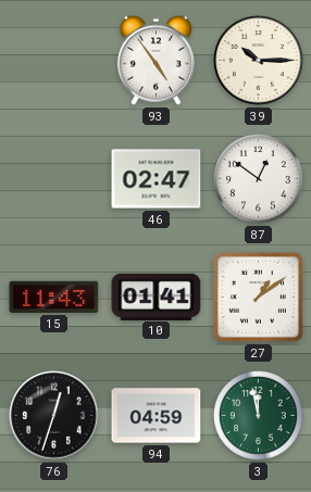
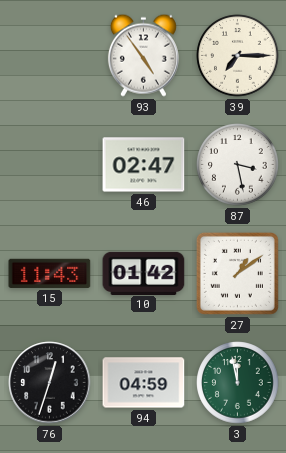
39: 10:15 -> 7:15
87: 12:51 -> 3:28
10: 01:41 -> 01:42
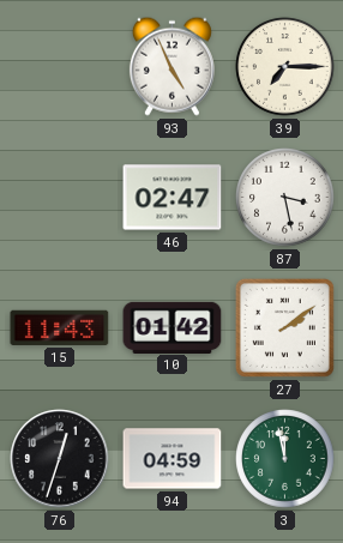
93: 4:54 -> 4:56
27: 1:09 -> 2:09
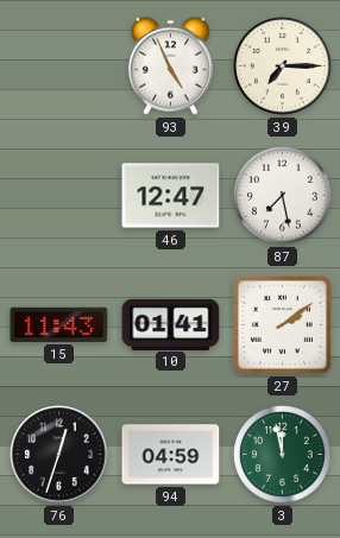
46: 02:47 -> 12:47
87: 3:28 -> 7:28
10: 01:42 -> 01:41
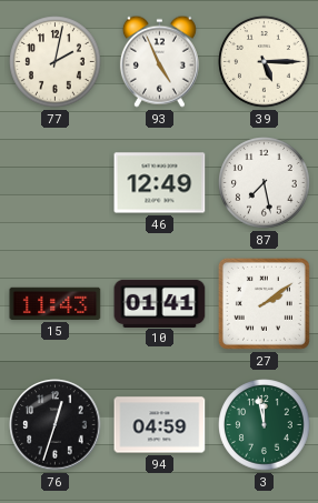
77: none -> 2:02
39: 7:15 -> 5:15
46: 12:47 -> 12:49
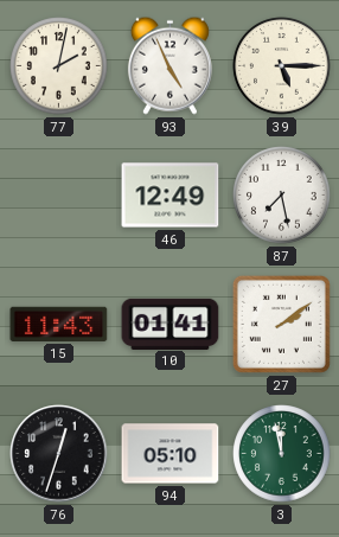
94: 04:59 -> 05:10
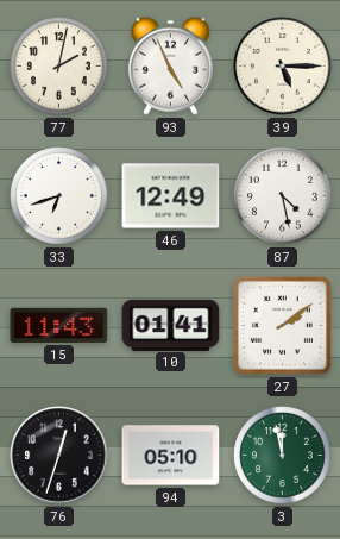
33: none -> 6:42
87: 7:28 -> 4:28
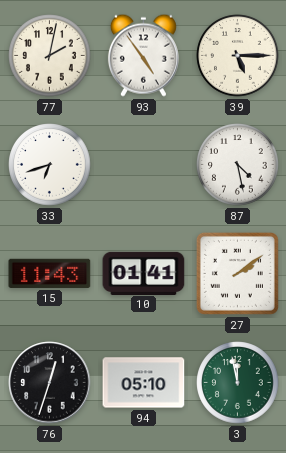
93: 4:56 -> 4:54
46: 12:49 -> none
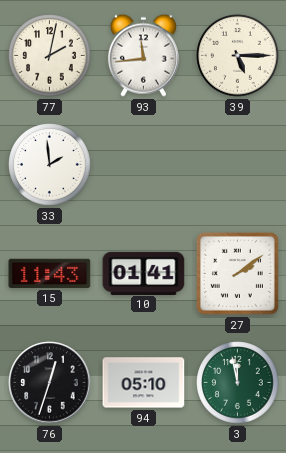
93: 4:54 -> 11:44
33: 6:42 -> 1:59
87: 4:28 -> none
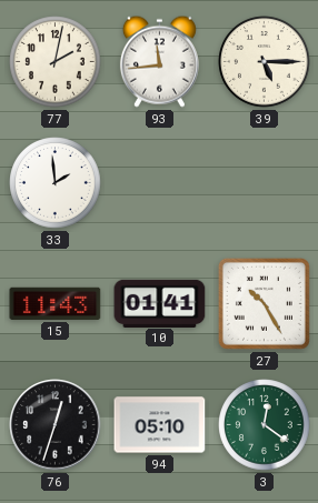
27: 2:09 -> 10:25
3: 11:58 -> 12:21
